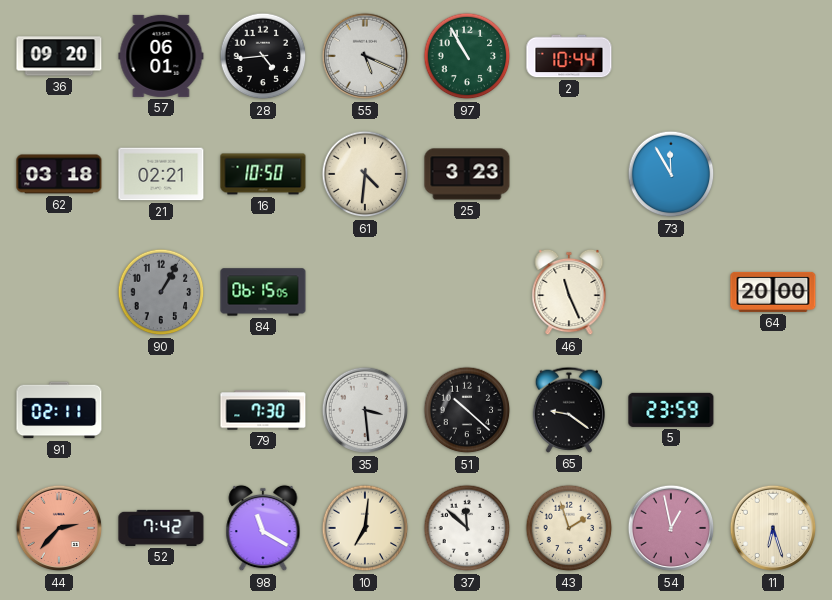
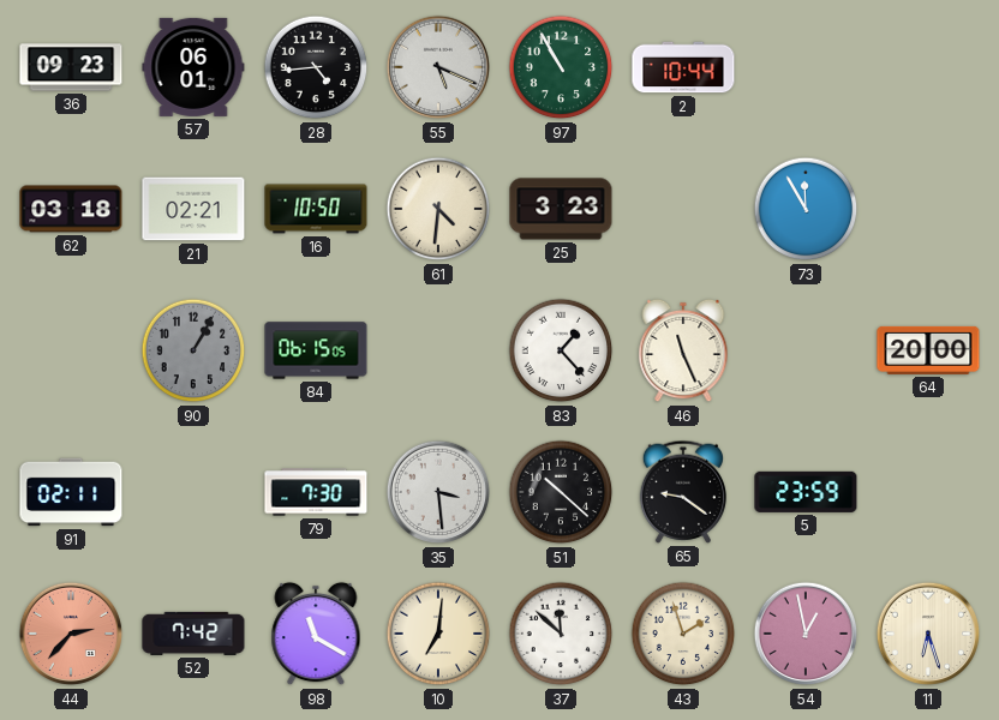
36: 09:20 -> 09:23
83: none -> 1:23
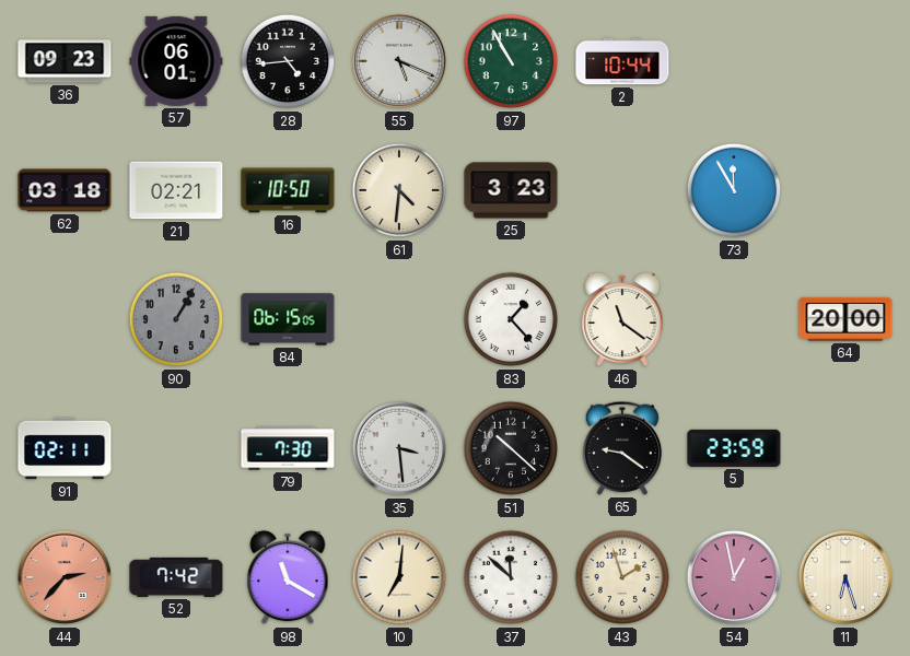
46: 11:26 -> 11:21
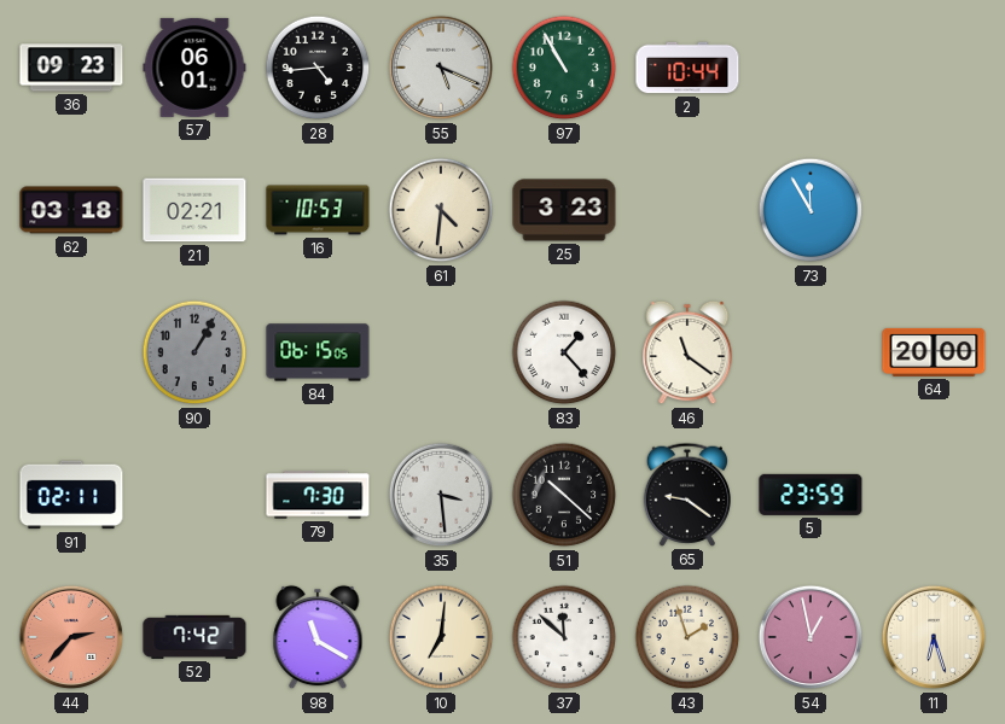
16: 10:50 -> 10:53
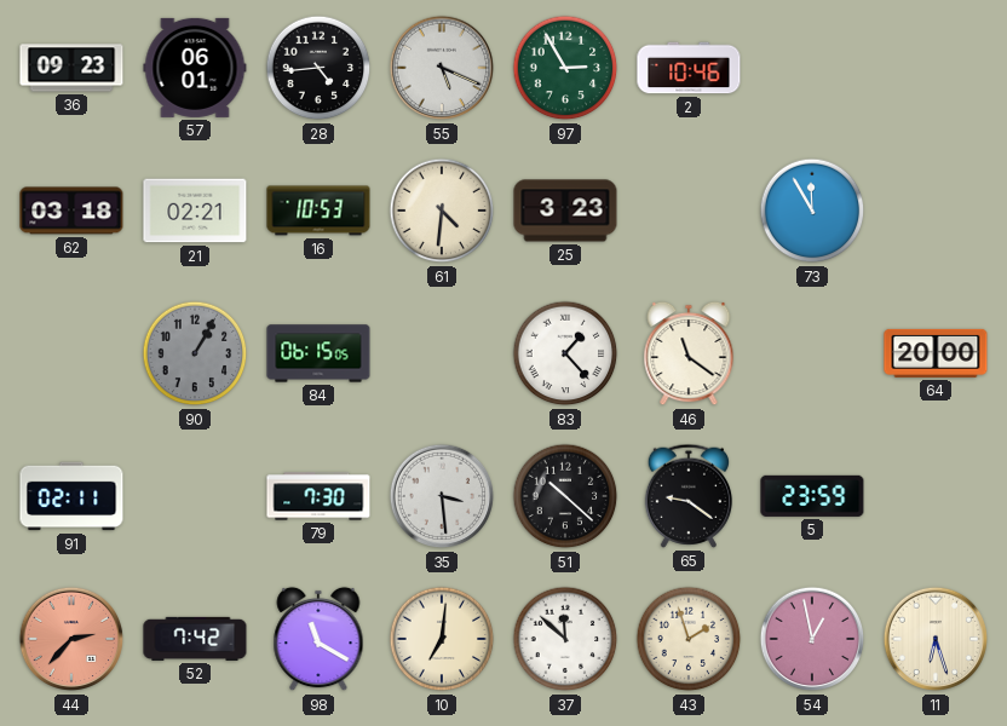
97: 10:55 -> 2:55
2: 10:44 -> 10:46
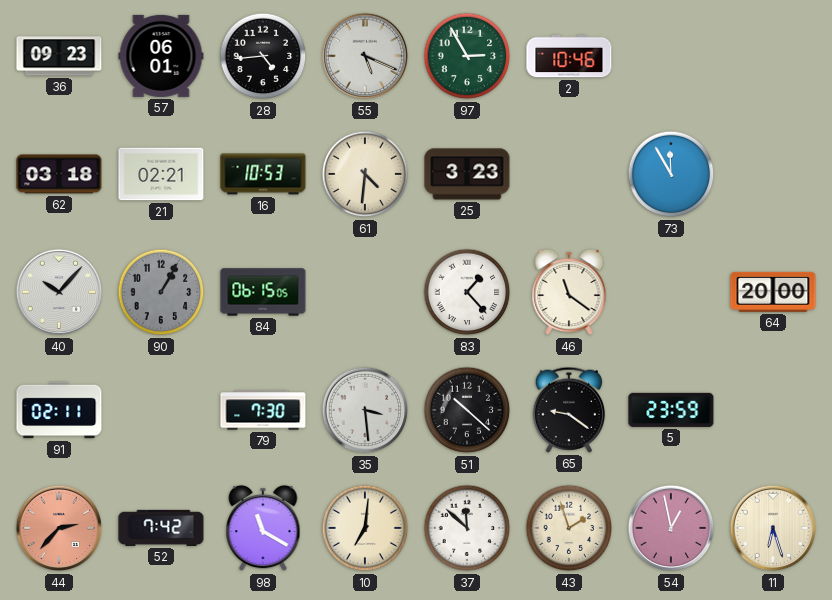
40: none -> 10:07
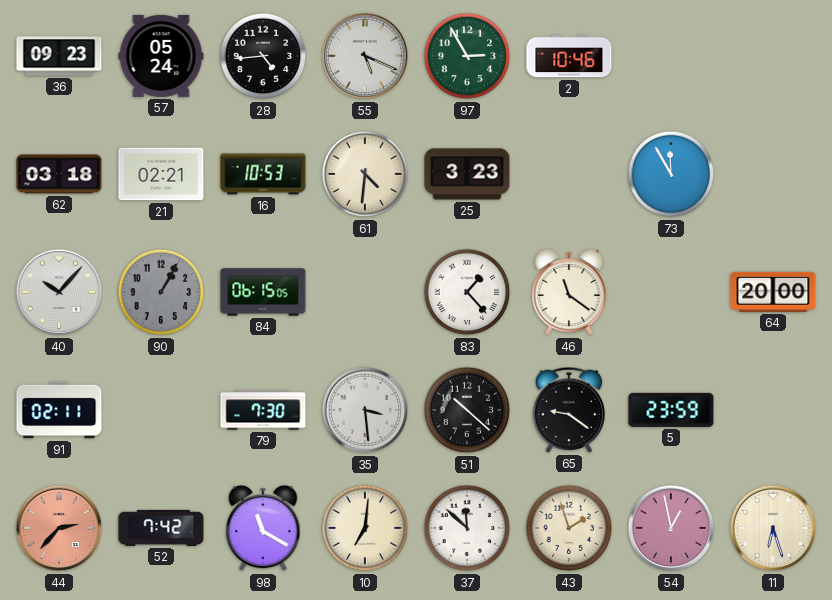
57: 06:01 -> 05:24
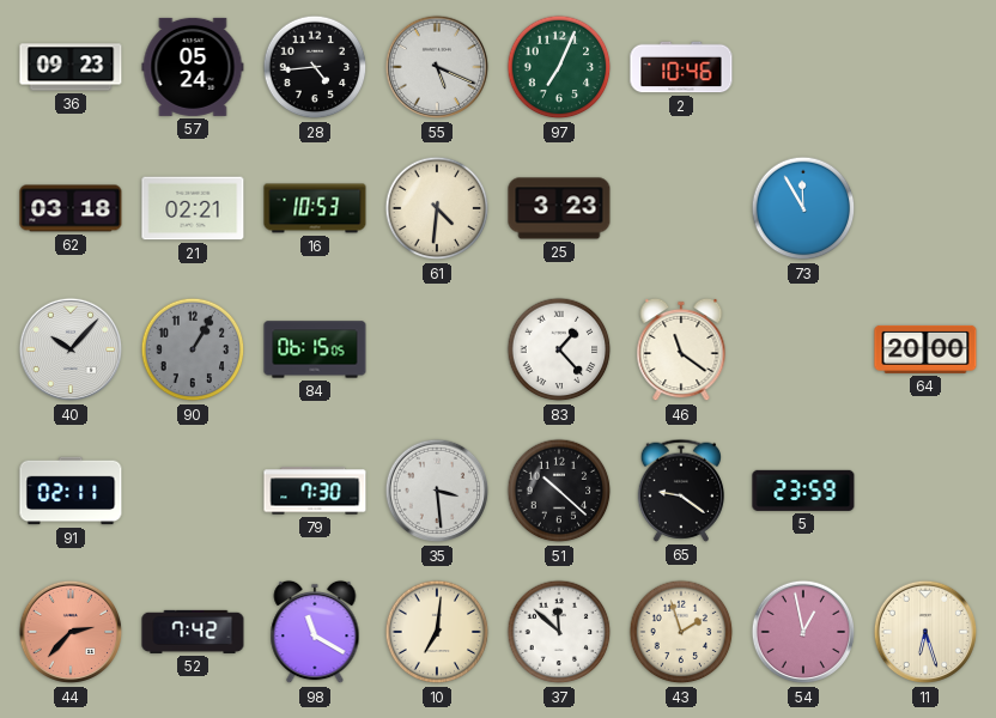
97: 2:55 -> 7:04
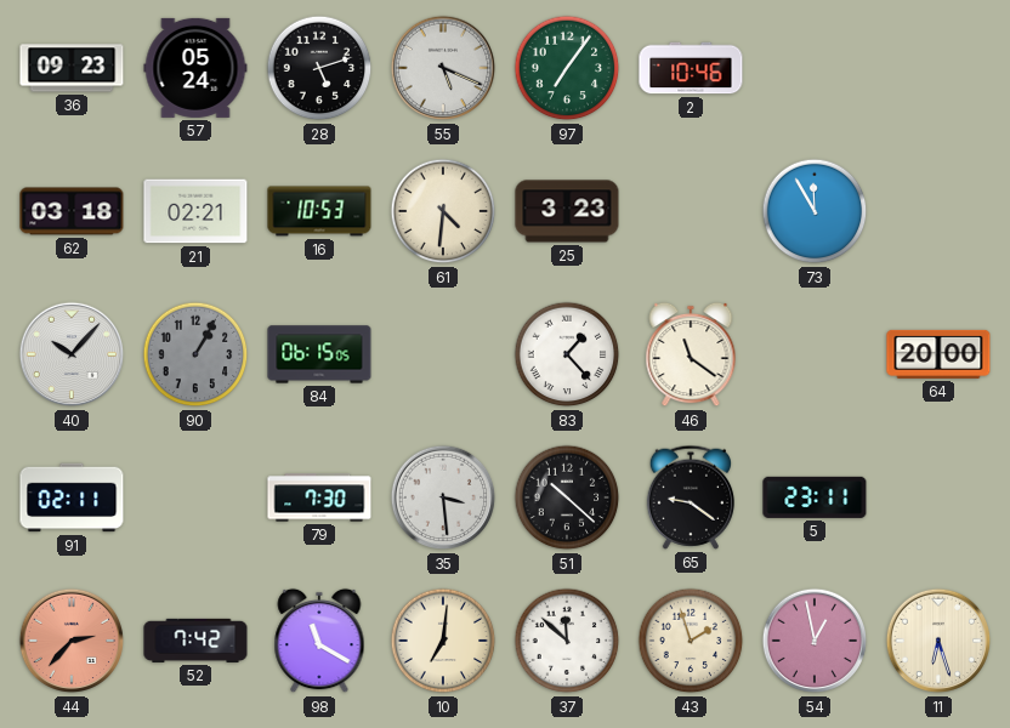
28: 4:44 -> 5:12
97: 7:04 -> 7:06
5: 23:59 -> 23:11
